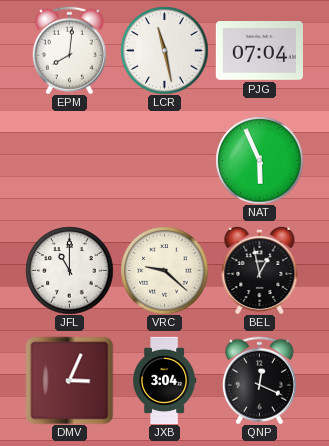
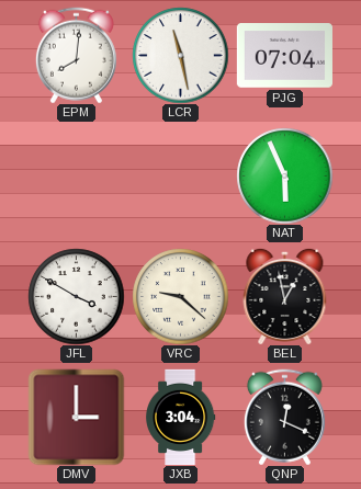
JFL: 11:00 -> 3:50
DMV: 3:04 -> 3:00
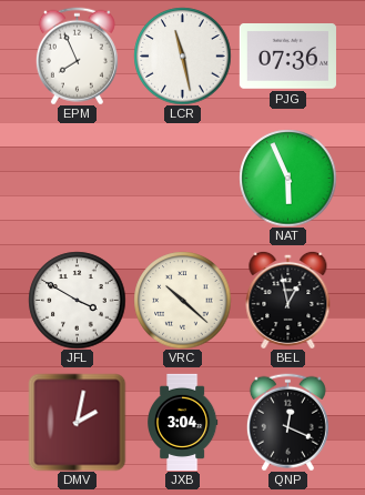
EPM: 8:01 -> 7:56
PJG: 07:04 -> 07:36
VRC: 9:22 -> 10:22
DMV: 3:00 -> 2:02
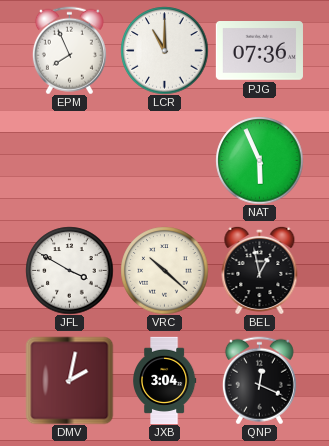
LCR: 11:28 -> 11:00
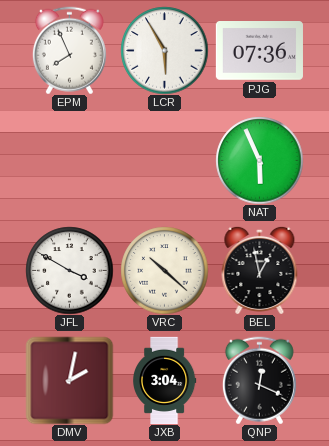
LCR: 11:00 -> 5:55
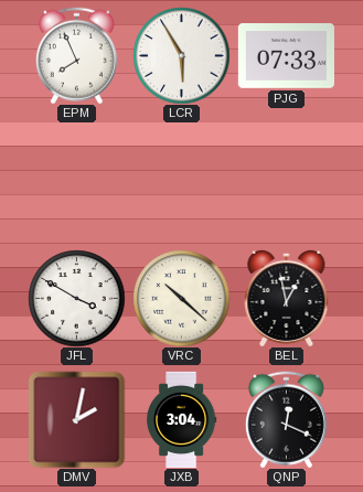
PJG: 07:36 -> 07:33
NAT: 5:56 -> none
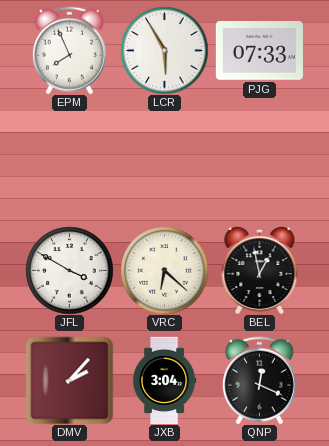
VRC: 10:22 -> 6:22
DMV: 2:02 -> 2:07
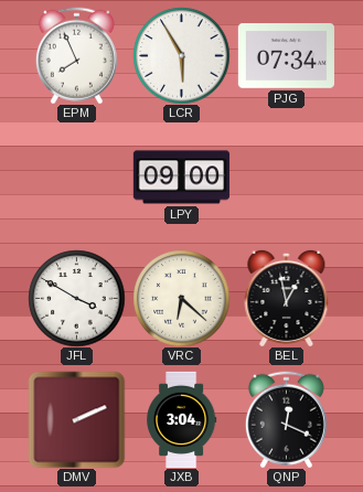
PJG: 07:33 -> 07:34
LPY: none -> 09:00
DMV: 2:07 -> 2:11
